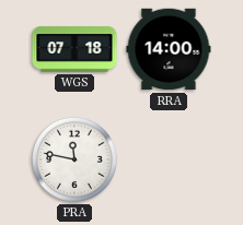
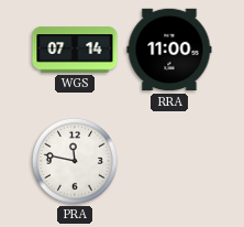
WGS: 07:18 -> 07:14
RRA: 14:00 -> 11:00
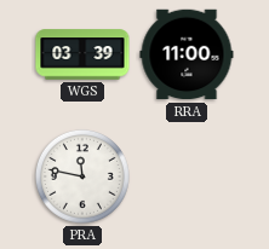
WGS: 07:14 -> 03:39
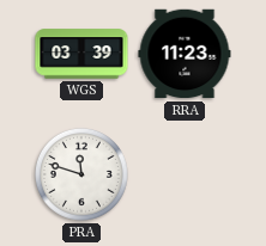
RRA: 11:00 -> 11:23
PRA: 11:47 -> 11:48
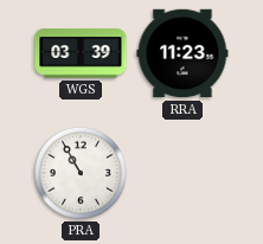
PRA: 11:48 -> 10:55
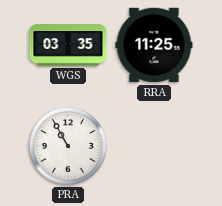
WGS: 03:39 -> 03:35
RRA: 11:23 -> 11:25
